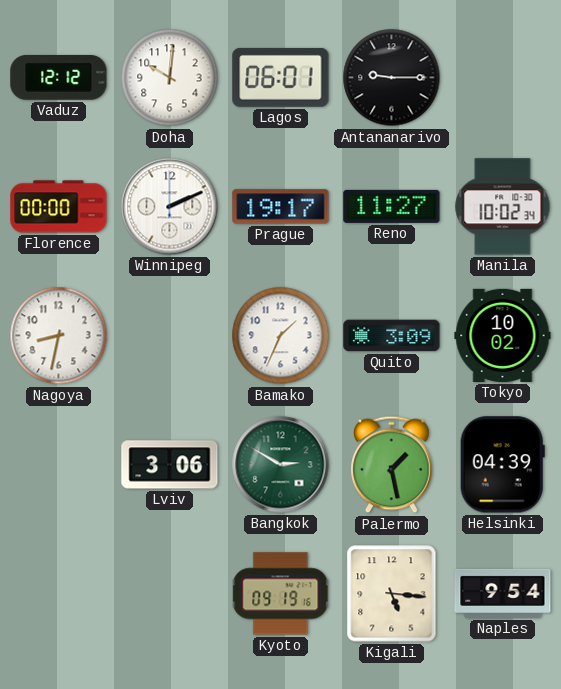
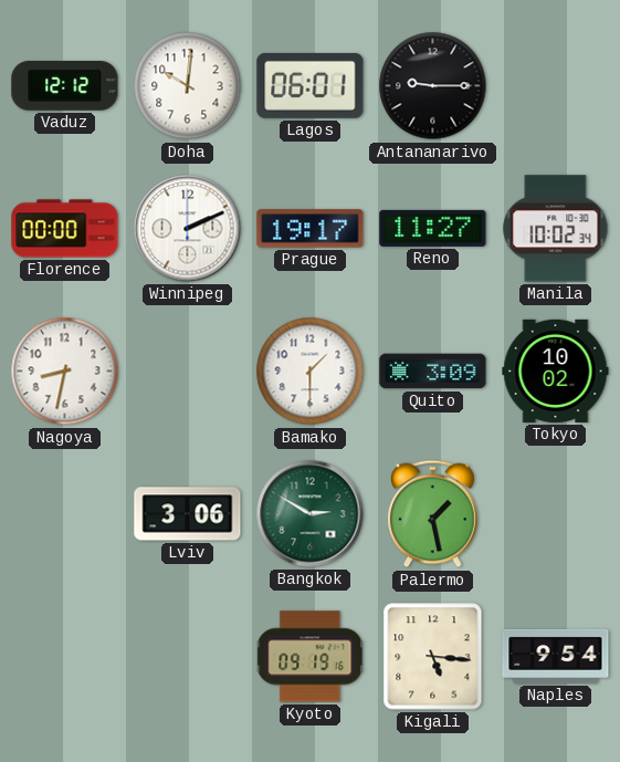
Bamako: 1:34 -> 1:30
Helsinki: 04:39 -> none
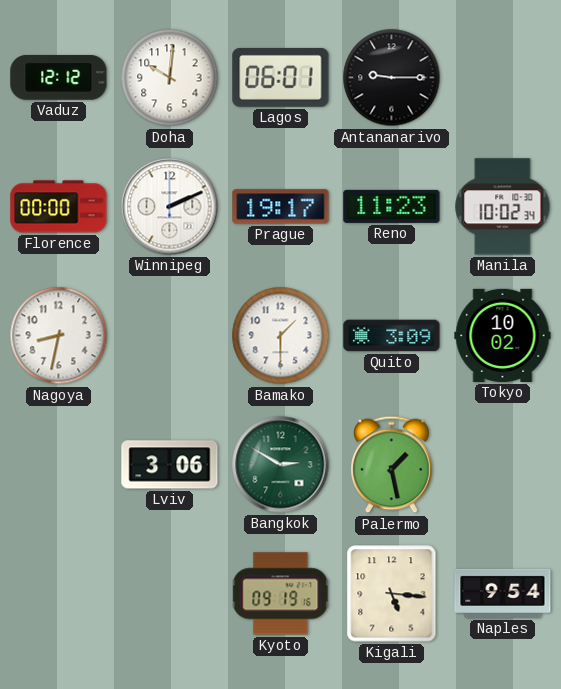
Reno: 11:27 -> 11:23
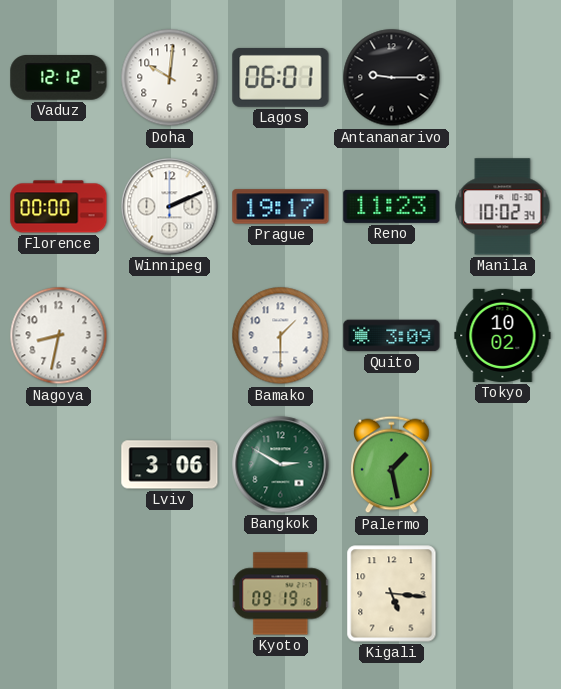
Naples: 9:54 -> none
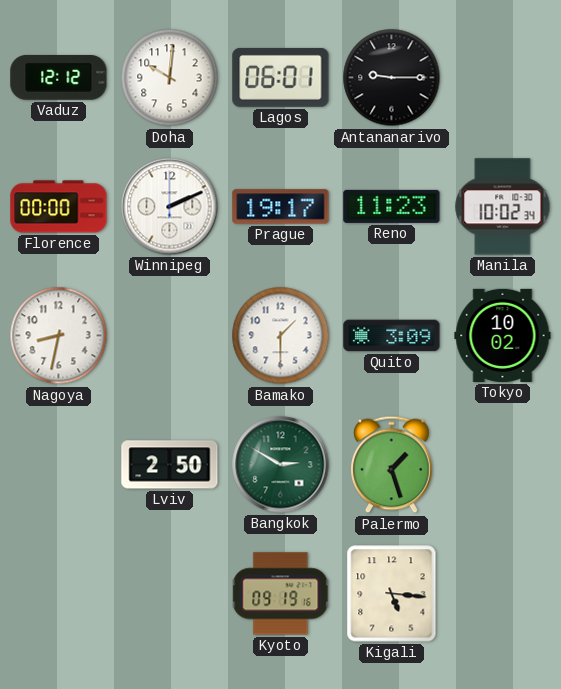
Lviv: 3:06 -> 2:50
Palermo: 1:28 -> 1:27
